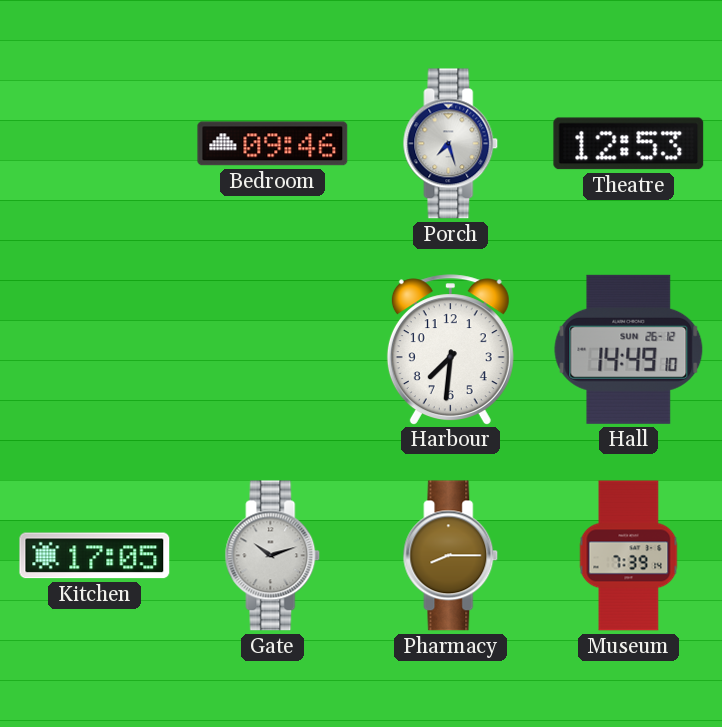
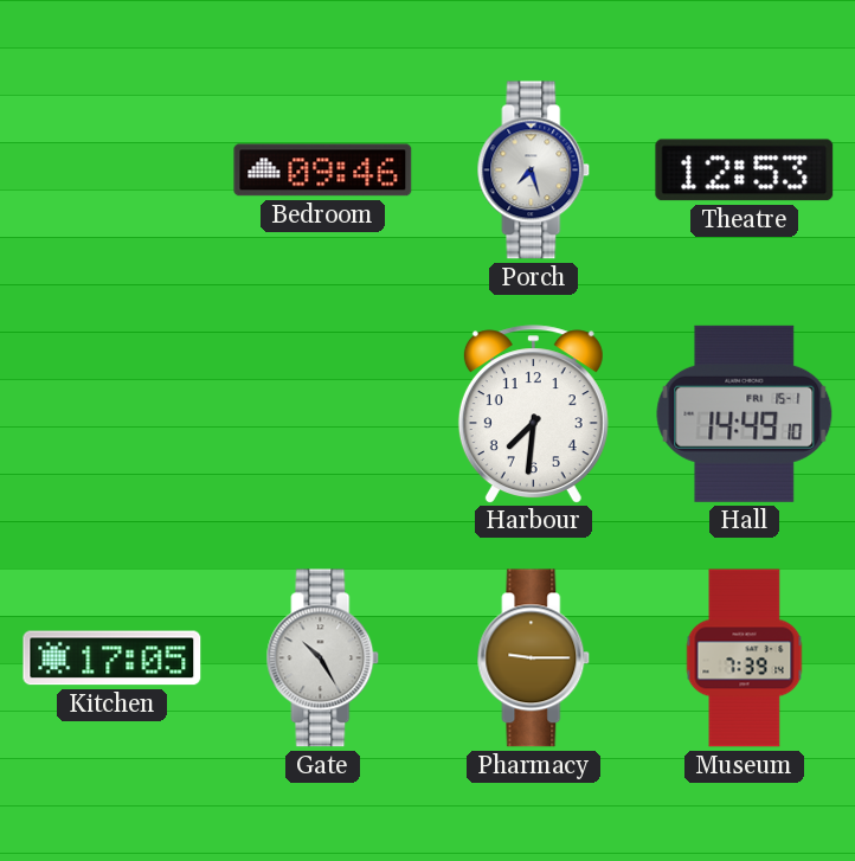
Hall date: SUN 26-12 -> FRI 15-1
Gate: 10:12 -> 10:25
Pharmacy: 8:15 -> 9:15
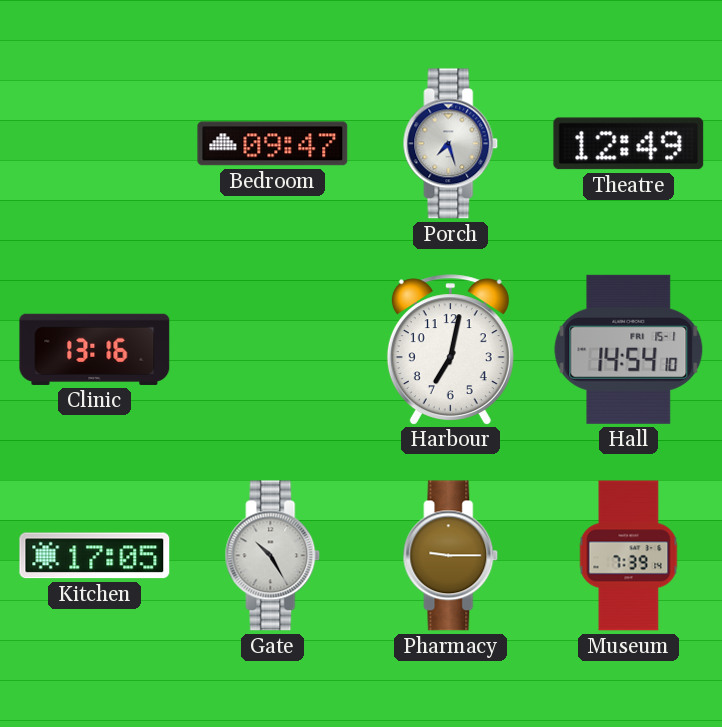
Bedroom: 09:46 -> 09:47
Theatre: 12:53 -> 12:49
Clinic: none -> 13:16
Harbour: 7:31 -> 7:02
Hall: 14:49 -> 14:54
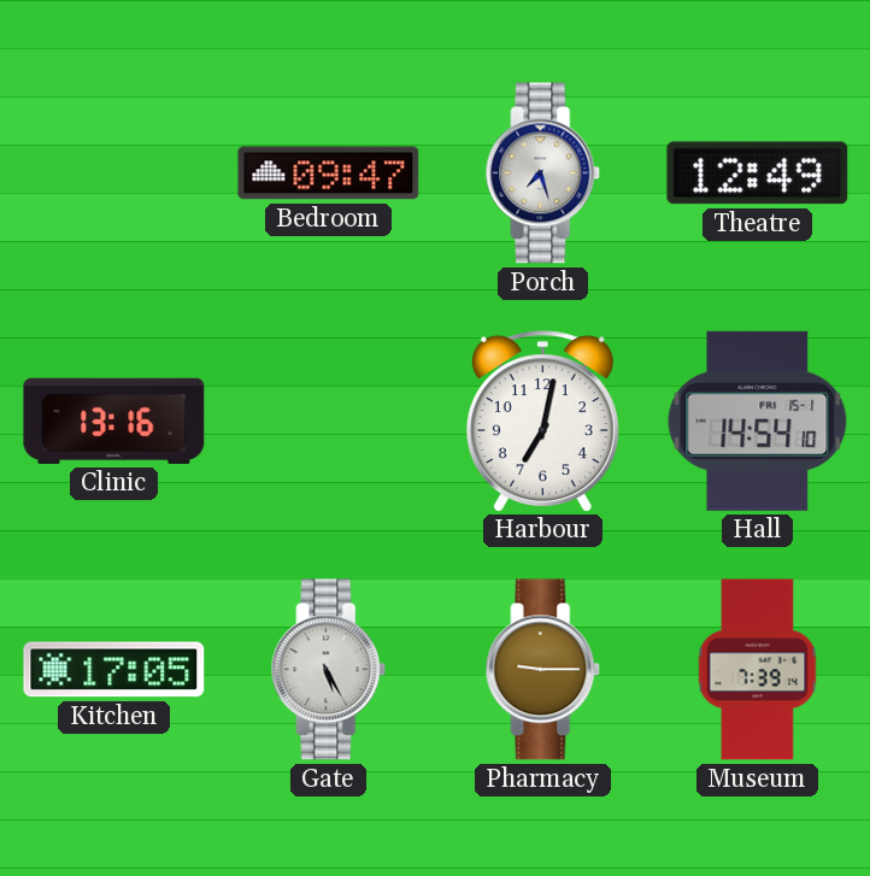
Gate: 10:25 -> 5:25
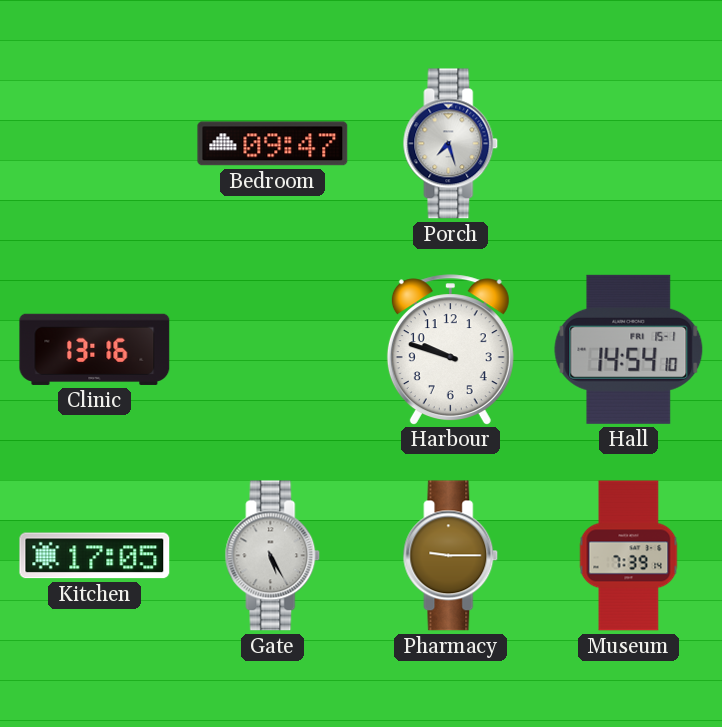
Theatre: 12:49 -> none
Harbour: 7:02 -> 9:48
